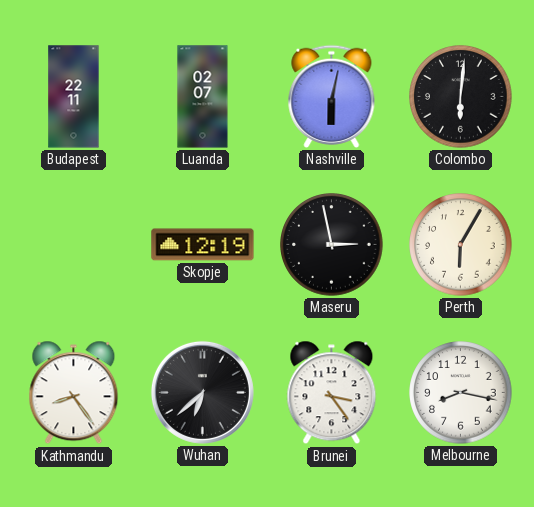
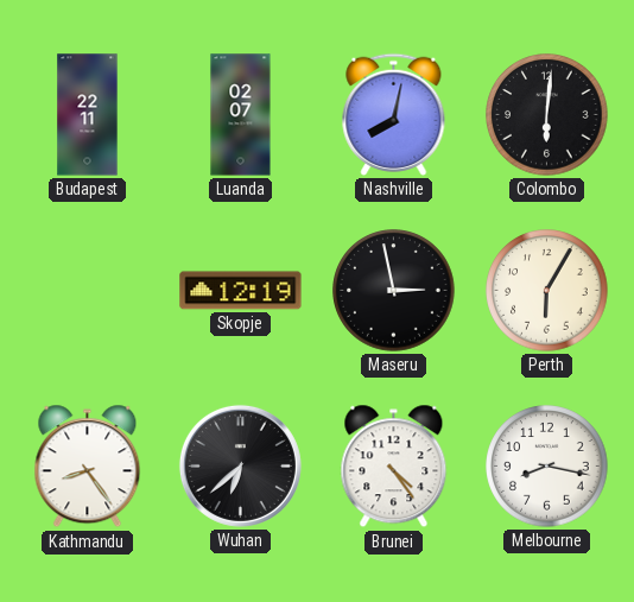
Nashville: 6:02 -> 8:02
Brunei: 3:24 -> 4:24
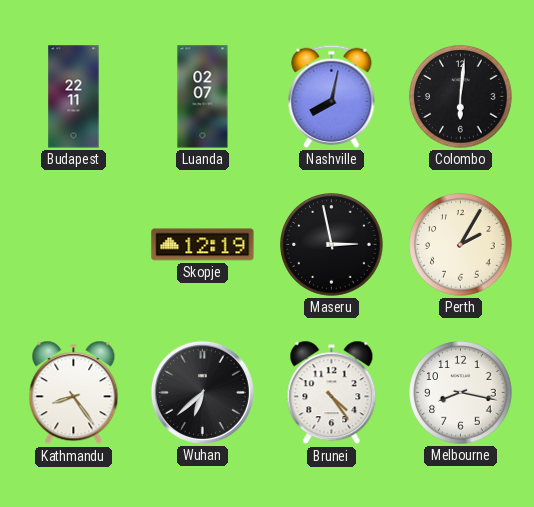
Perth: 6:05 -> 2:05
